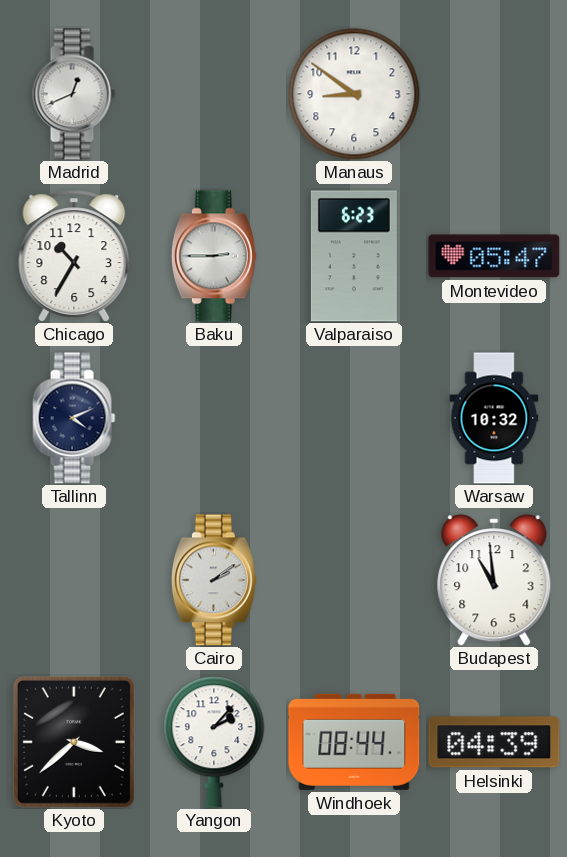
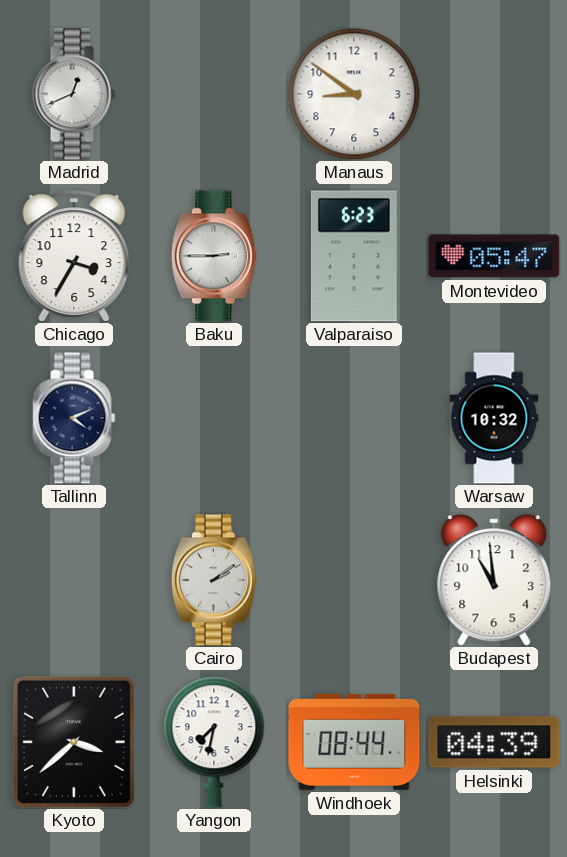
Chicago: 10:35 -> 3:35
Yangon: 2:07 -> 7:32
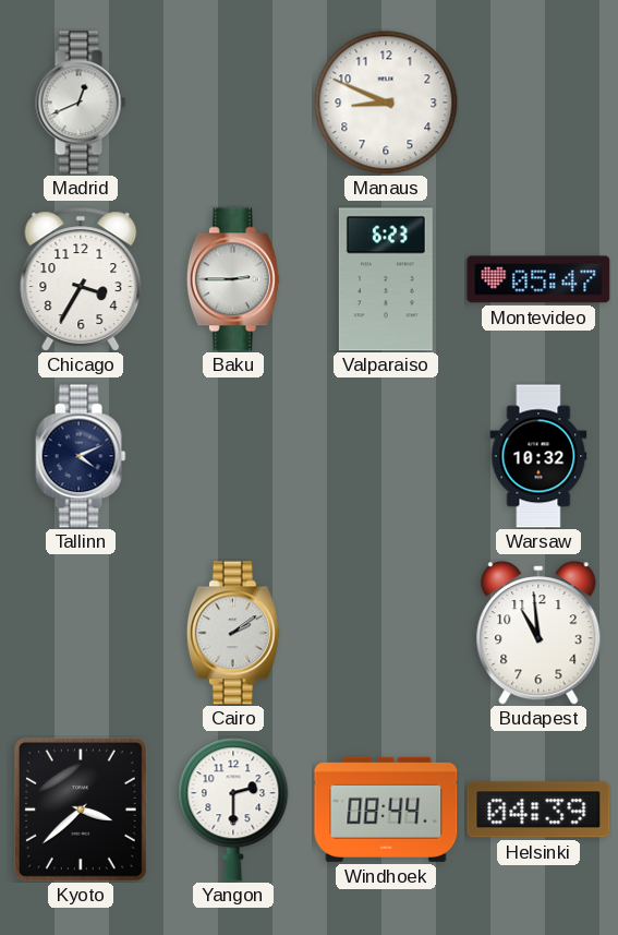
Manaus: 8:51 -> 8:49
Yangon: 7:32 -> 2:30
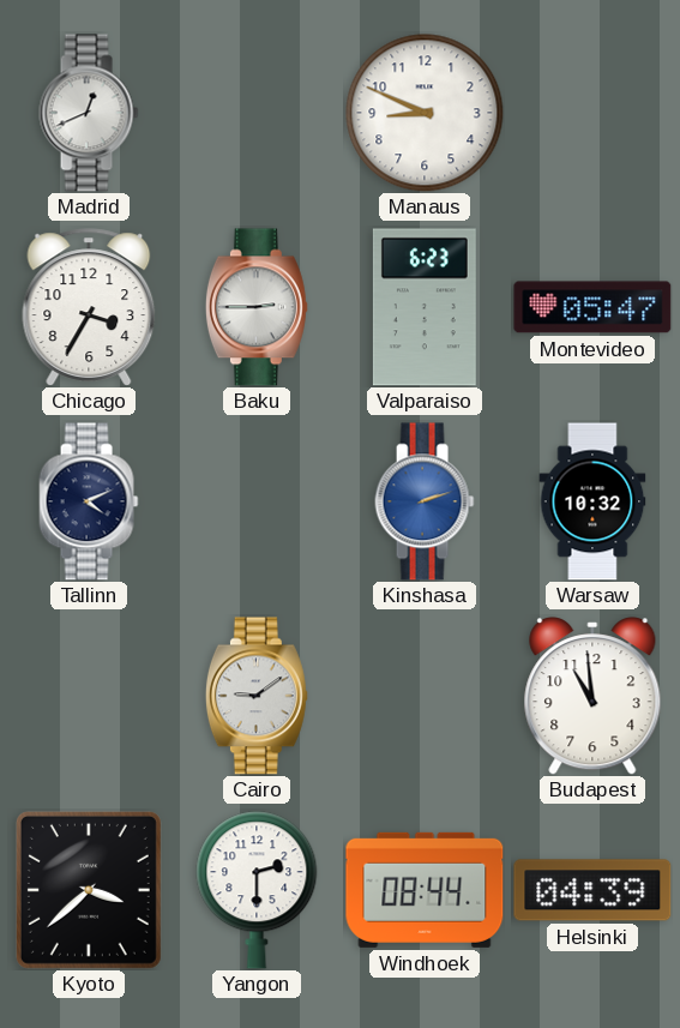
Kinshasa: none -> 2:12
Cairo: 2:09 -> 9:09
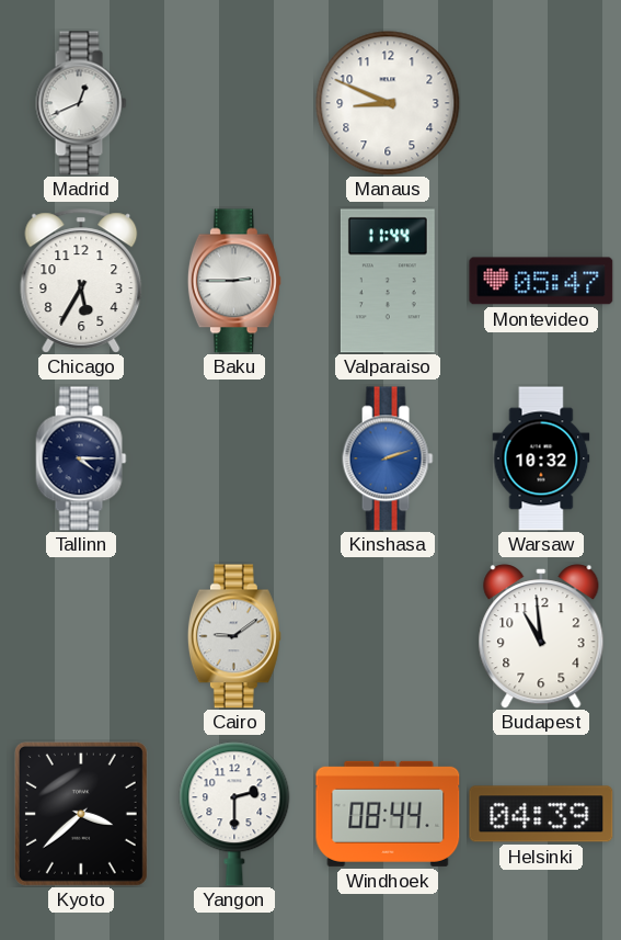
Chicago: 3:35 -> 5:35
Valparaiso: 6:23 -> 11:44
Tallinn: 4:11 -> 4:15
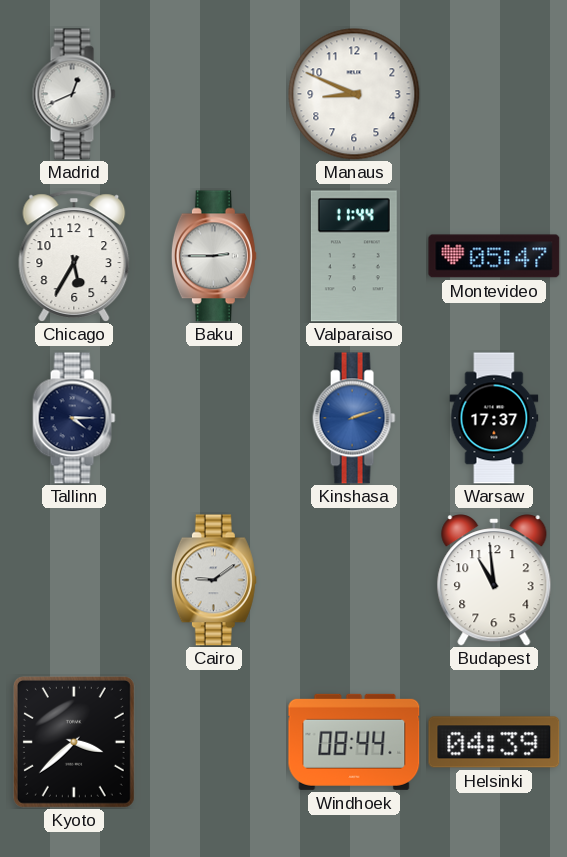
Warsaw: 10:32 -> 17:37
Yangon: 2:30 -> none
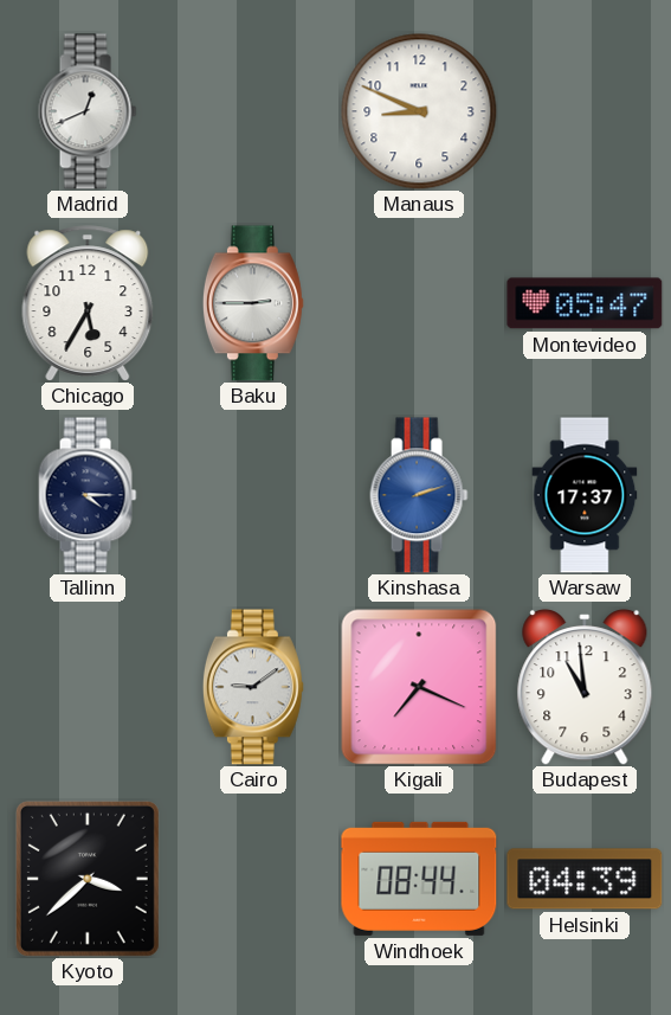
Valparaiso: 11:44 -> none
Kigali: none -> 7:19
